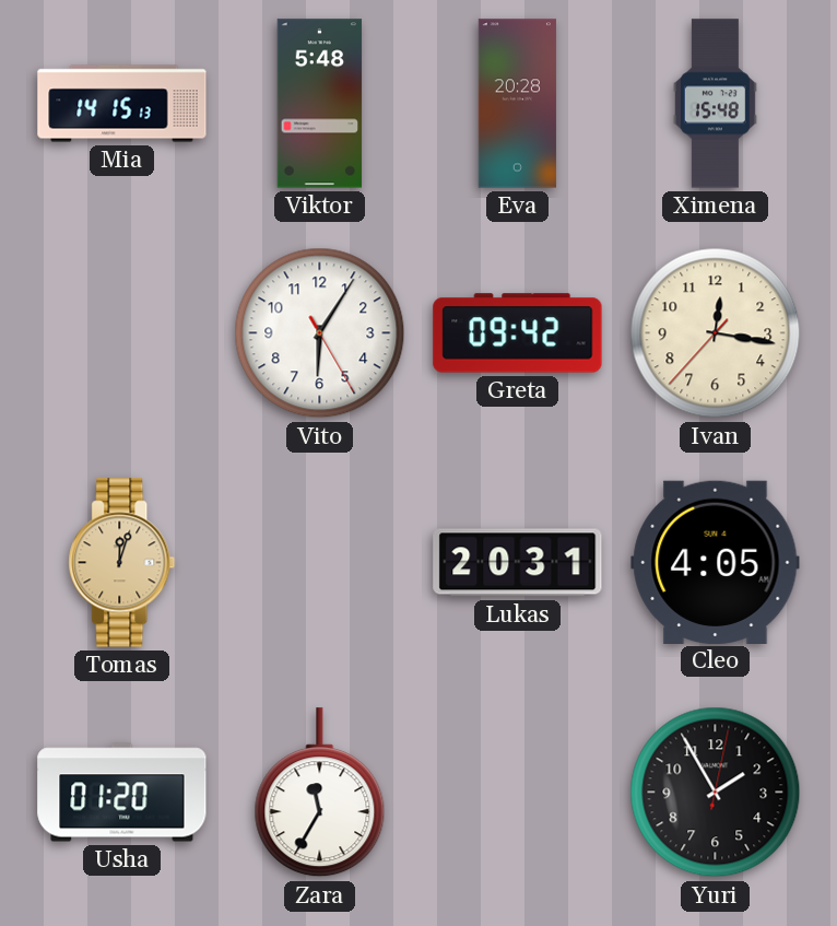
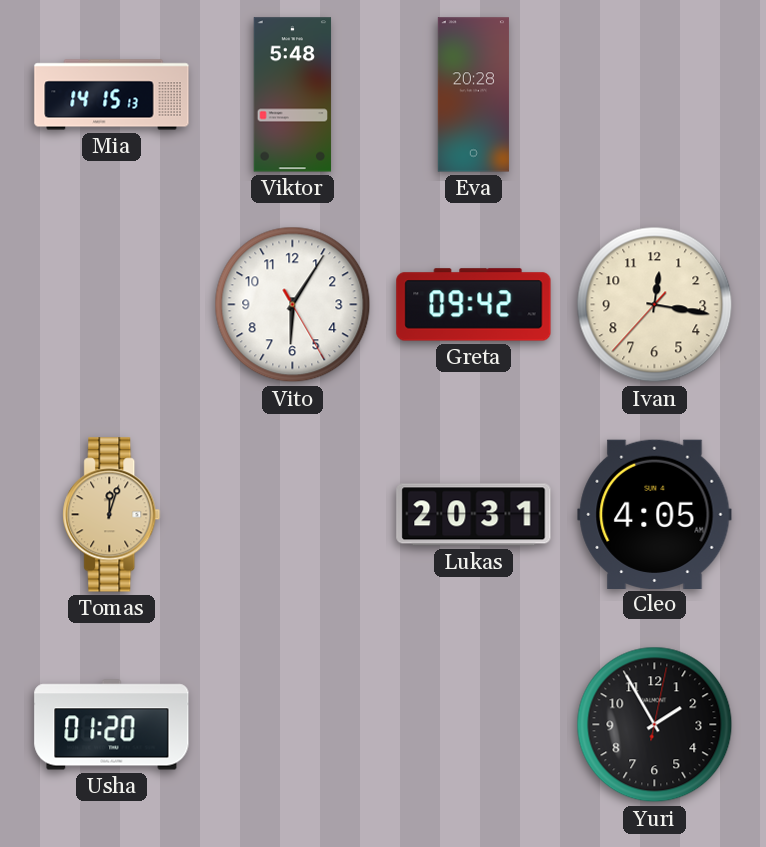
Ximena: 15:48 -> none
Zara: 11:35 -> none
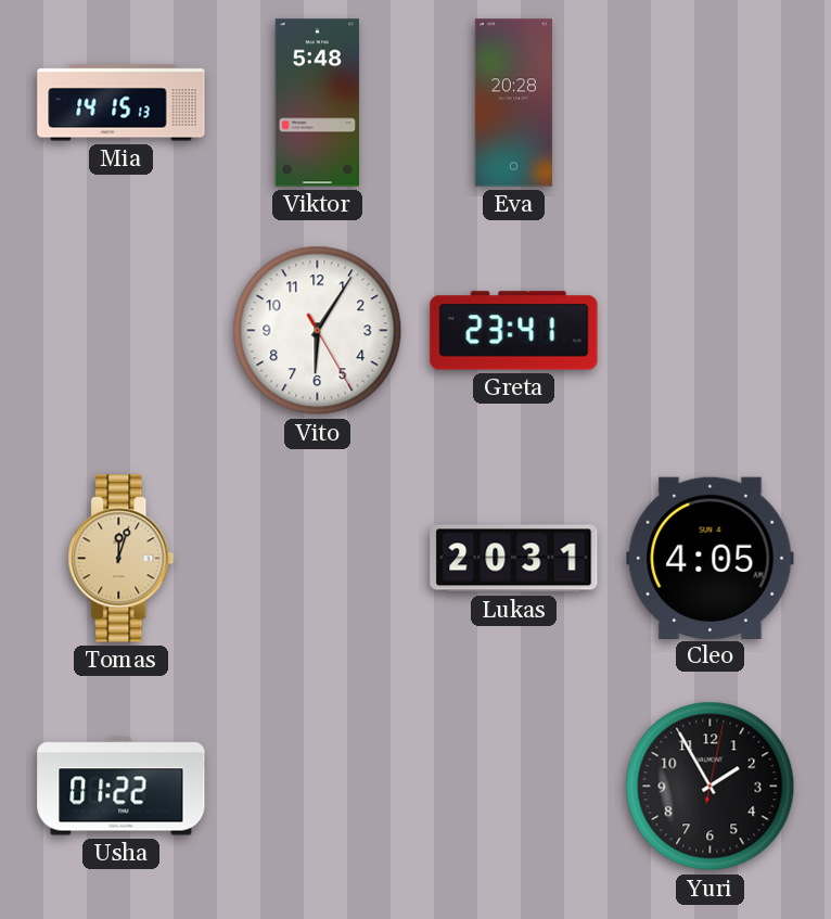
Greta: 09:42 -> 23:41
Ivan: 12:16 -> none
Usha: 01:20 -> 01:22
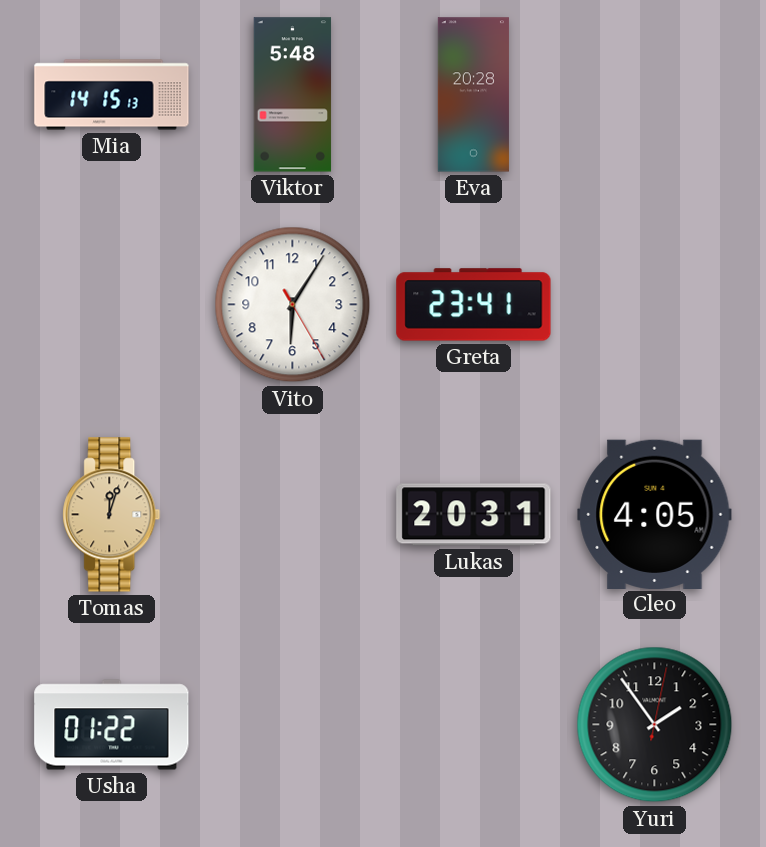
Yuri: 1:55 -> 1:54
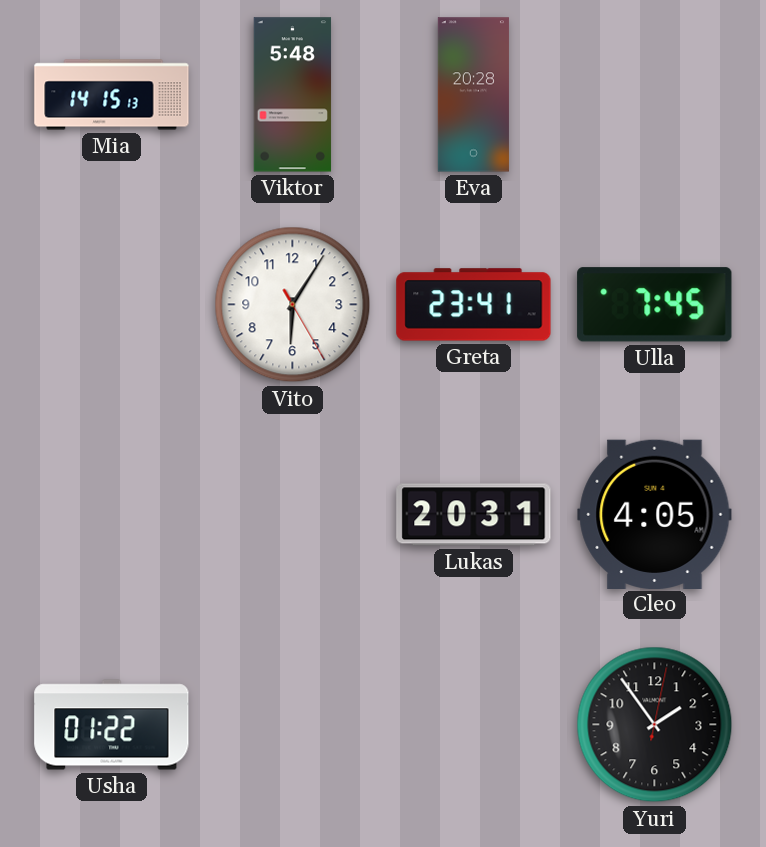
Ulla: none -> 7:45
Tomas: 12:03 -> none
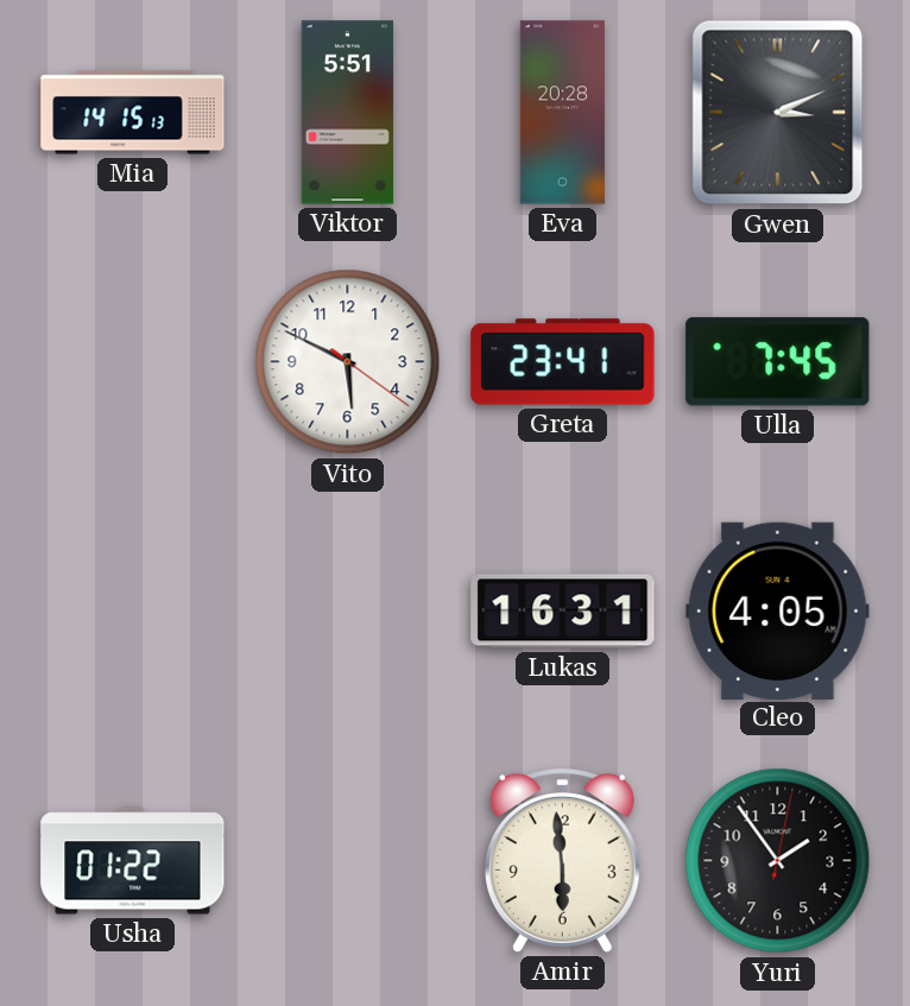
Viktor: 5:48 -> 5:51
Gwen: none -> 3:11
Vito: 6:05 -> 5:49
Lukas: 20:31 -> 16:31
Amir: none -> 5:59
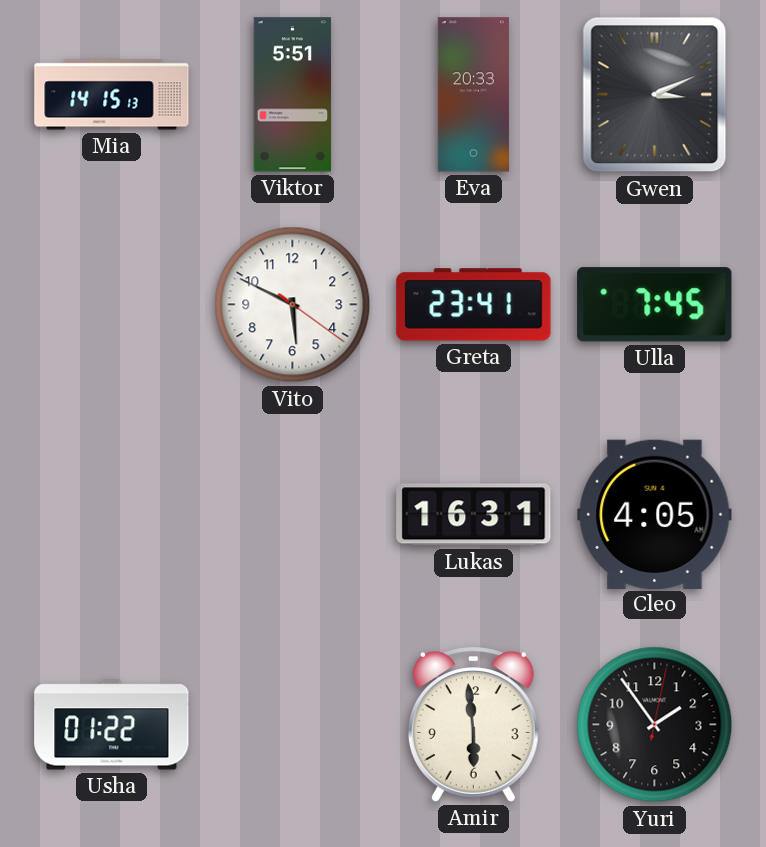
Eva: 20:28 -> 20:33
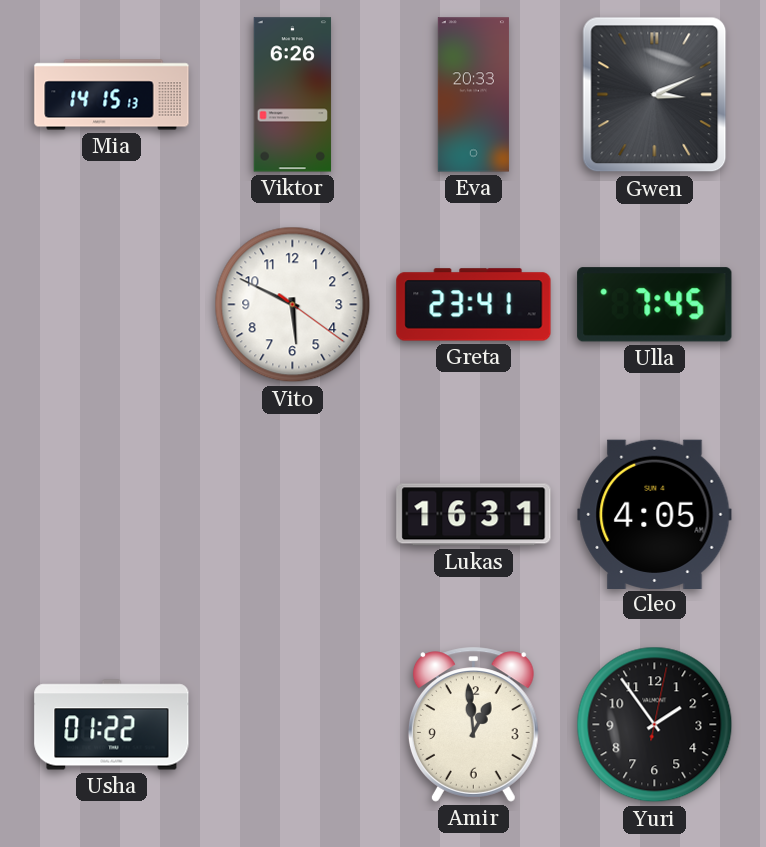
Viktor: 5:51 -> 6:26
Amir: 5:59 -> 12:59
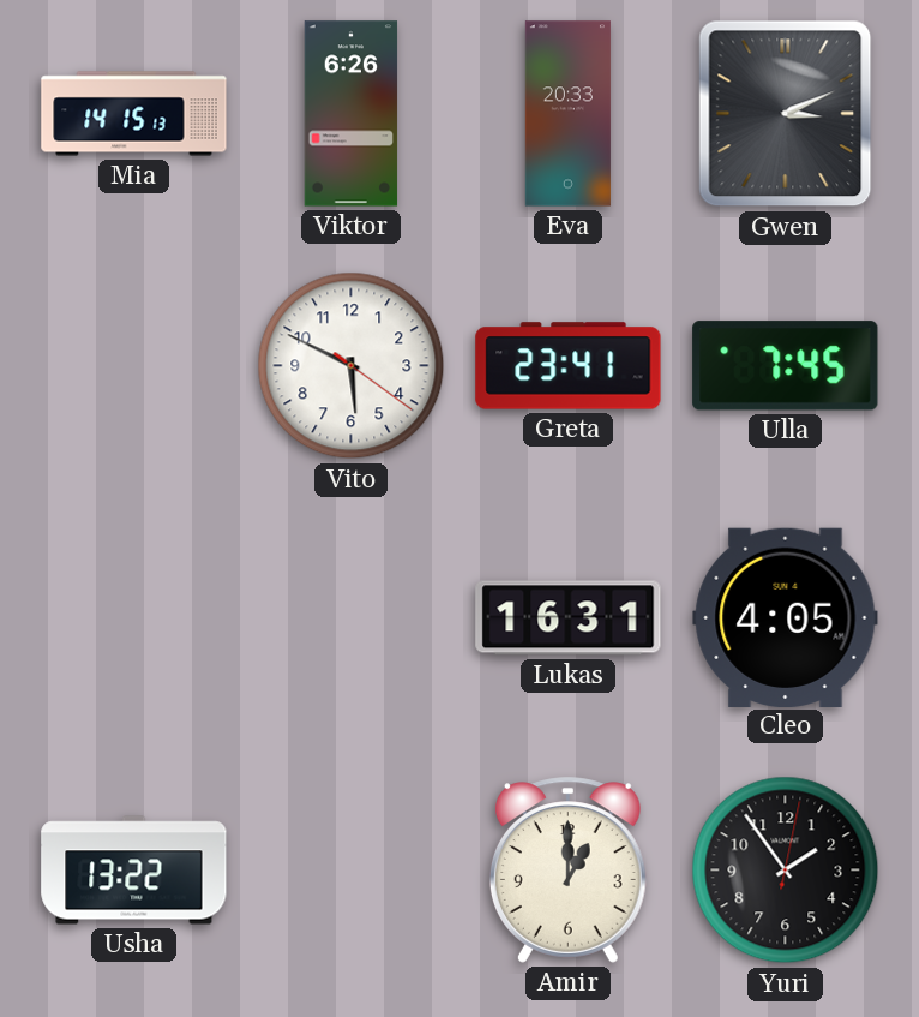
Usha: 01:22 -> 13:22
Amir: 12:59 -> 1:00
